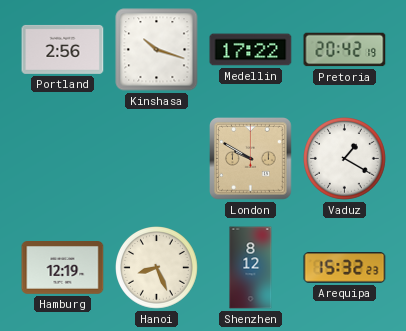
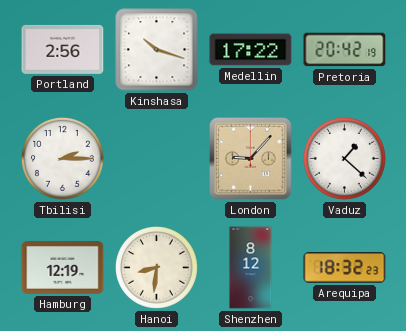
Tbilisi: none -> 2:15
London: 9:50 -> 9:07
Vaduz: 1:20 -> 1:22
Hanoi: 8:26 -> 8:31
Arequipa: 15:32 -> 18:32
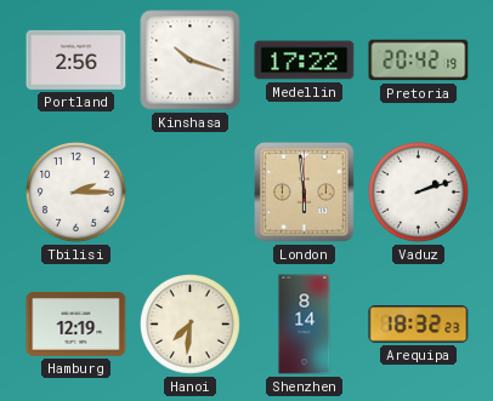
London: 9:07 -> 5:59
Vaduz: 1:22 -> 2:12
Hanoi: 8:31 -> 7:31
Shenzhen: 8:12 -> 8:14
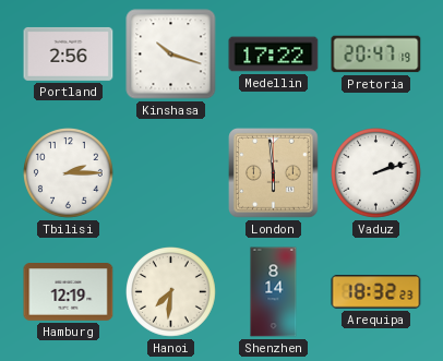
Pretoria: 20:42 -> 20:47
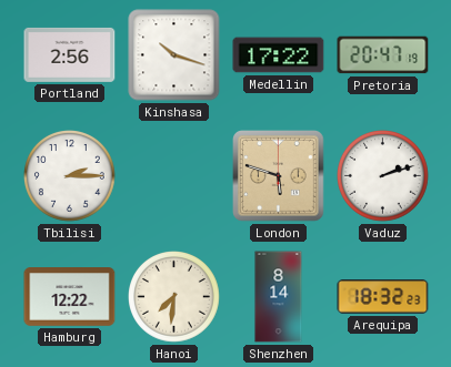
London: 5:59 -> 5:48
Hamburg: 12:19 -> 12:22
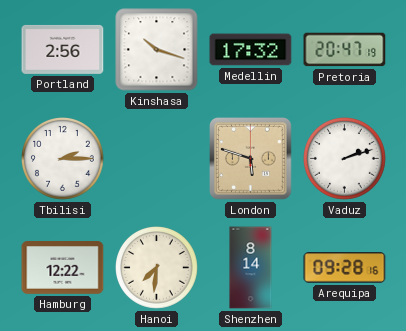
Medellin: 17:22 -> 17:32
Arequipa: 18:32 -> 09:28
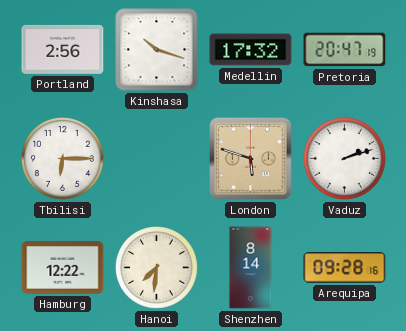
Tbilisi: 2:15 -> 6:15
